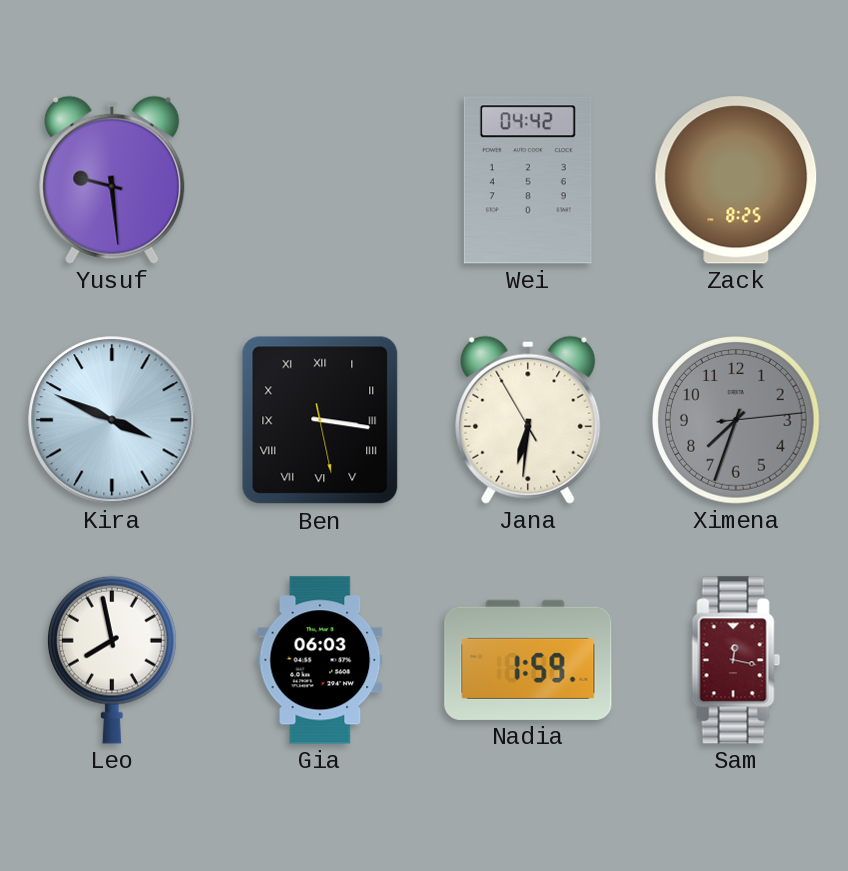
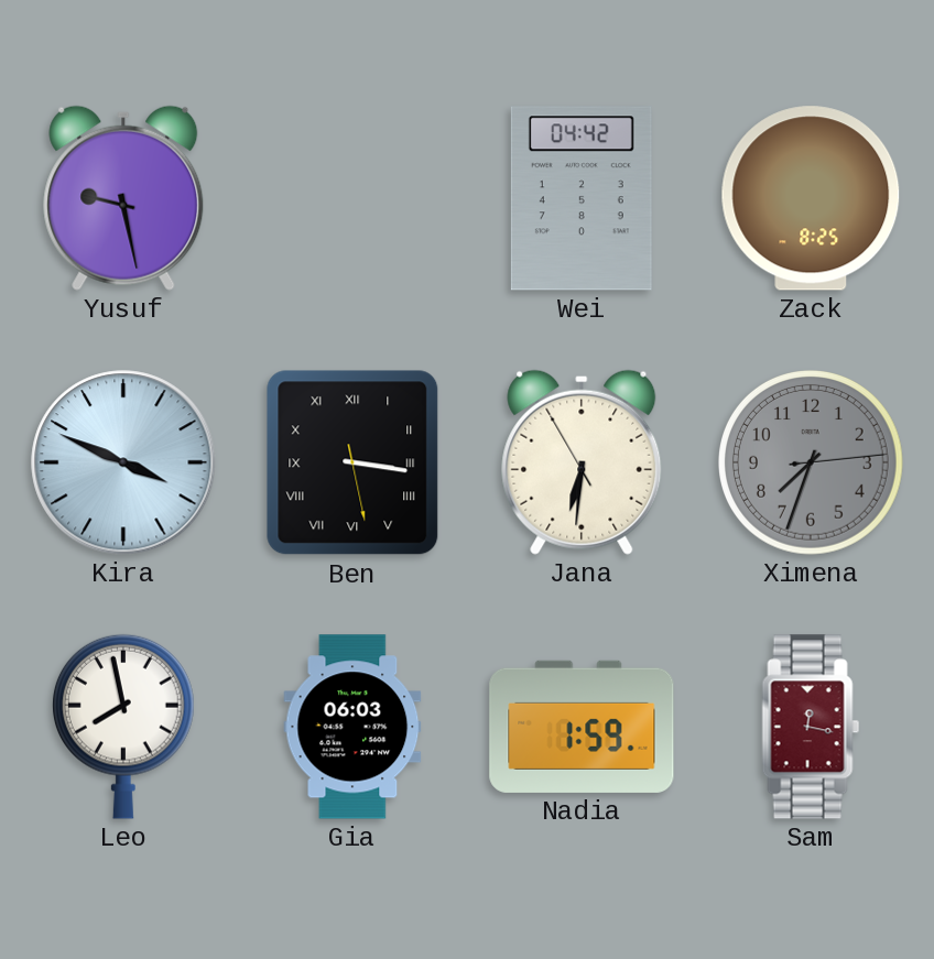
Yusuf: 9:29 -> 9:28
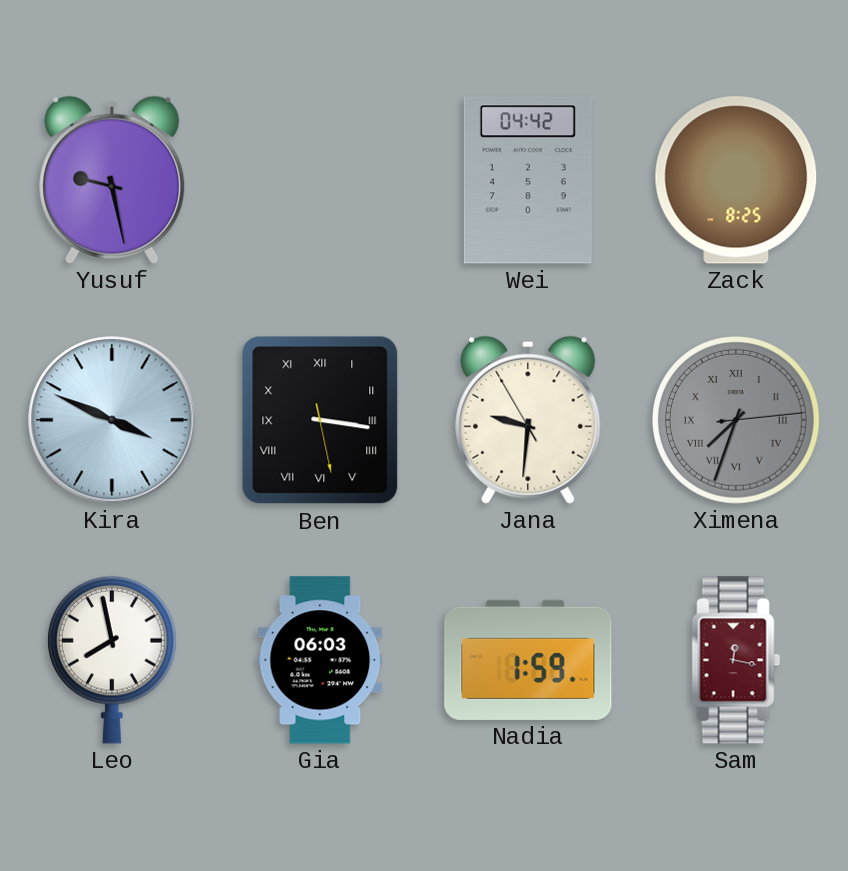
Jana: 6:30 -> 9:30
Ximena numerals: Arabic -> Roman
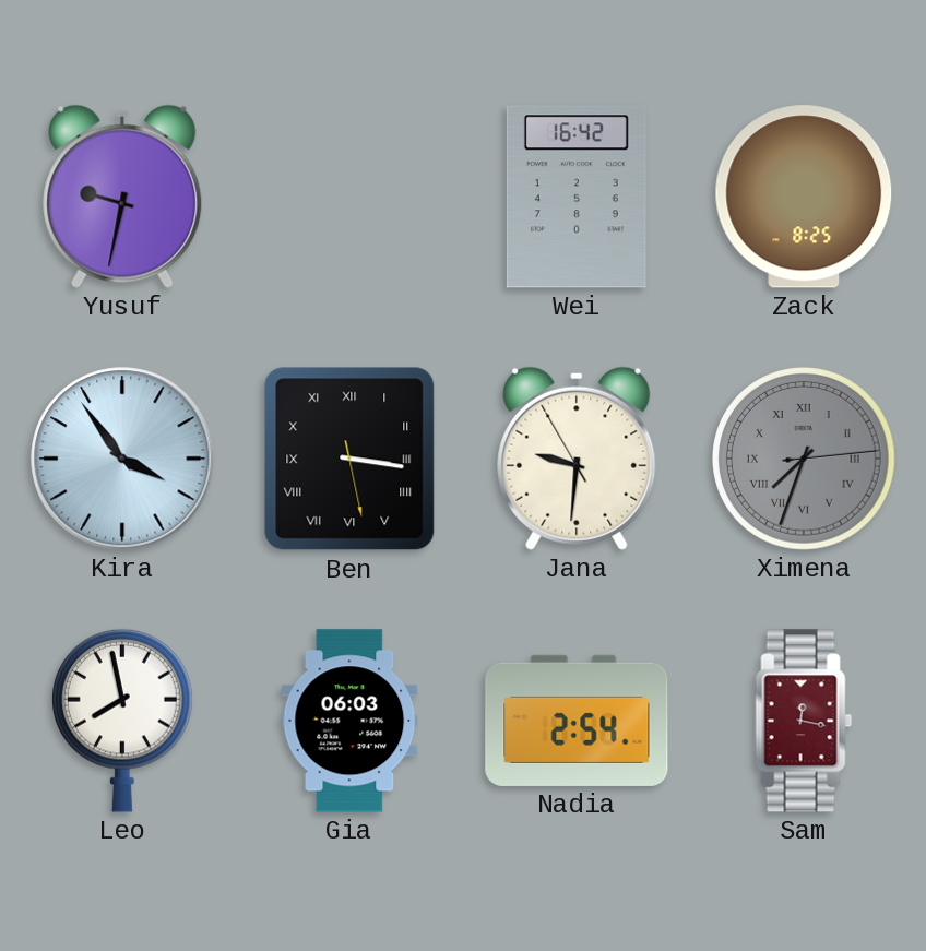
Yusuf: 9:28 -> 9:32
Wei: 04:42 -> 16:42
Kira: 3:49 -> 3:54
Nadia: 1:59 -> 2:54
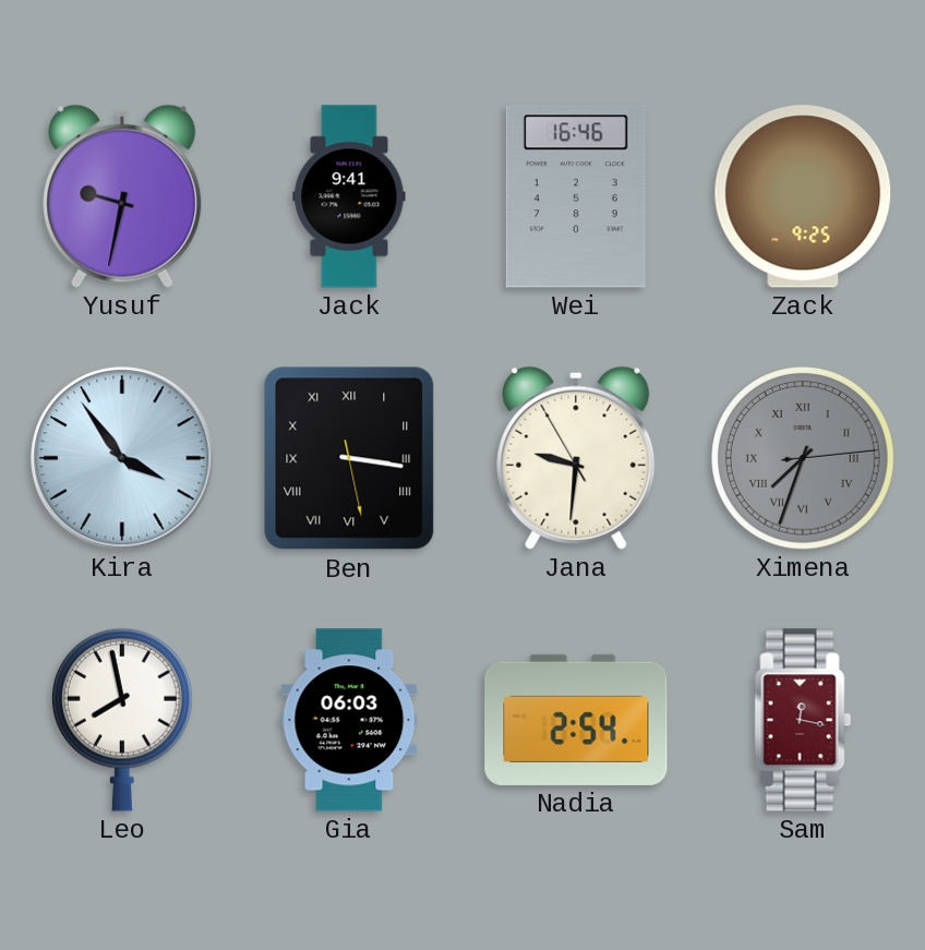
Jack: none -> 9:41
Wei: 16:42 -> 16:46
Zack: 8:25 -> 9:25
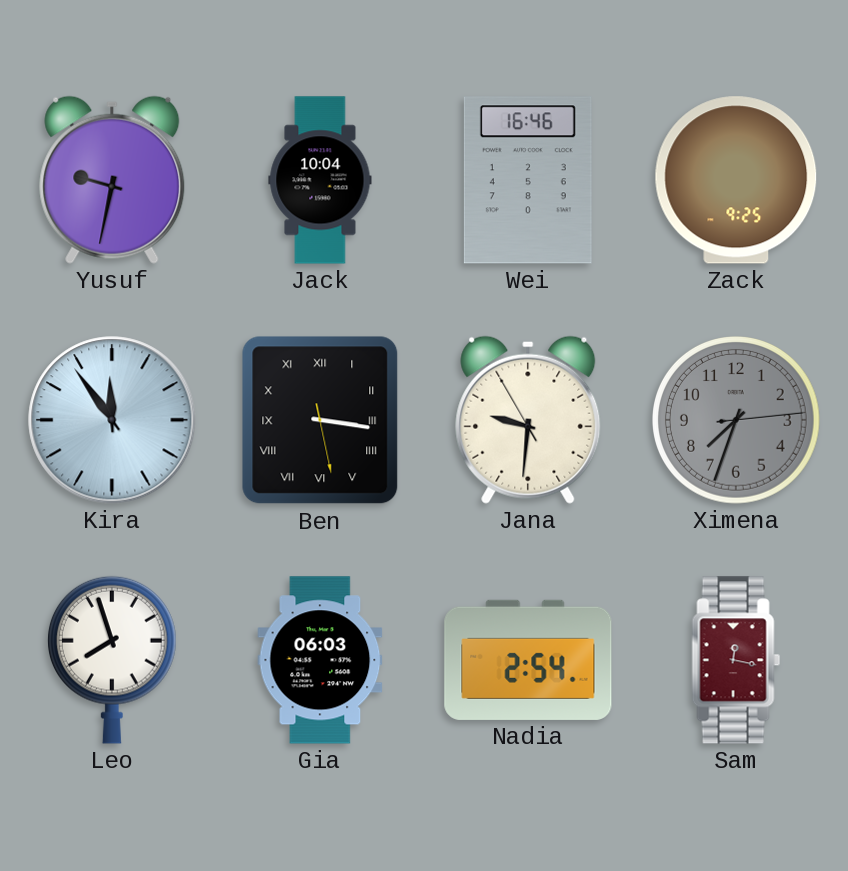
Jack: 9:41 -> 10:04
Kira: 3:54 -> 11:54
Ximena numerals: Roman -> Arabic
Leo: 7:58 -> 7:57
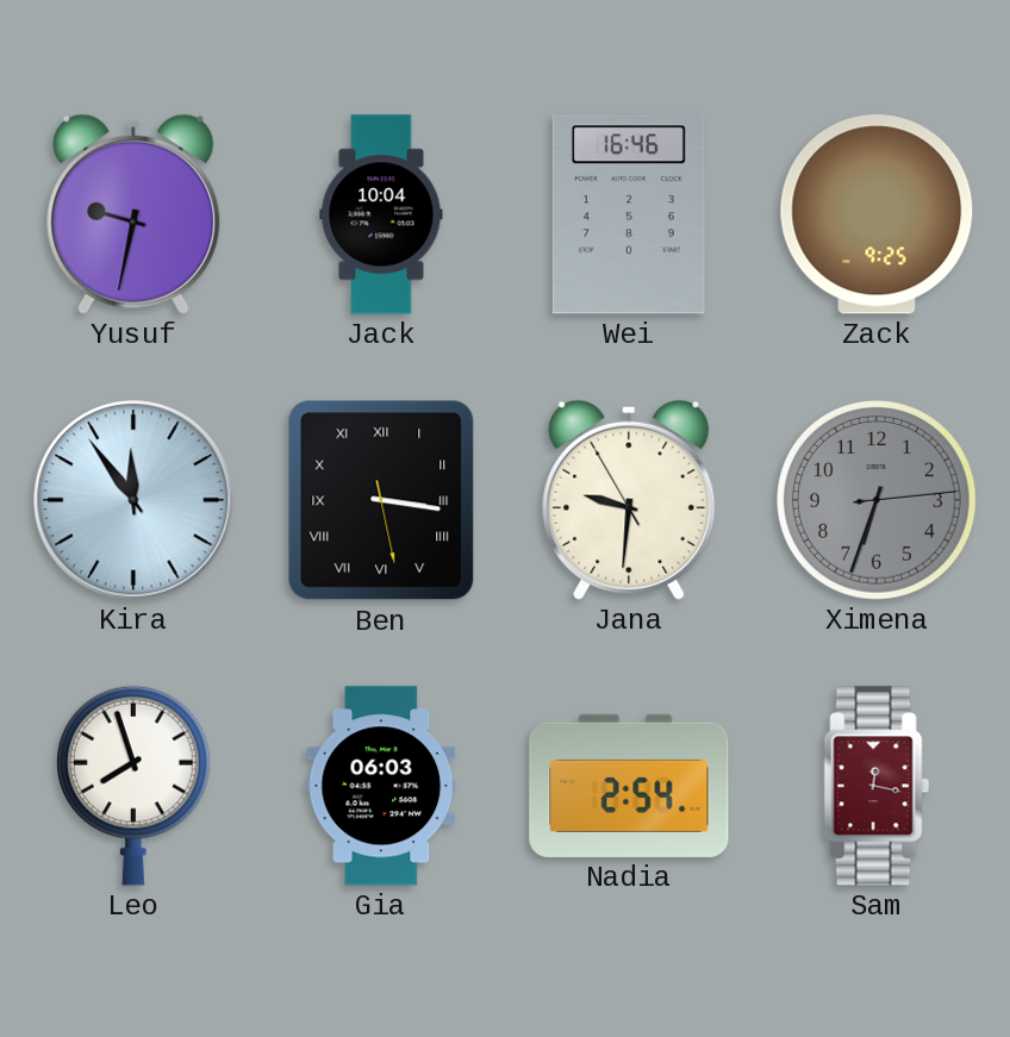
Ximena: 7:33 -> 6:33
